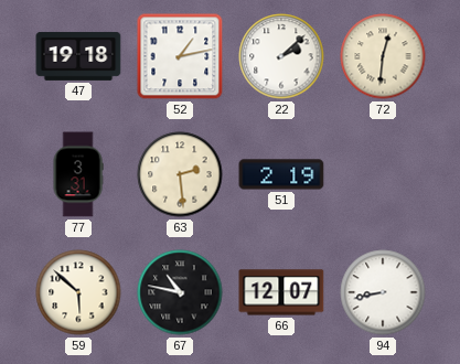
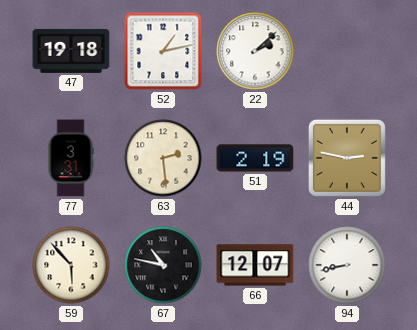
72: 12:31 -> none
44: none -> 2:47
59: 5:52 -> 5:53
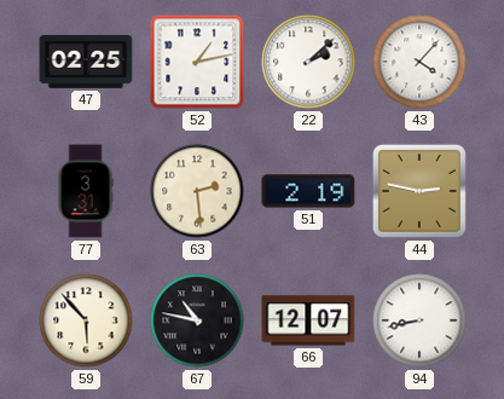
47: 19:18 -> 02:25
43: none -> 4:07
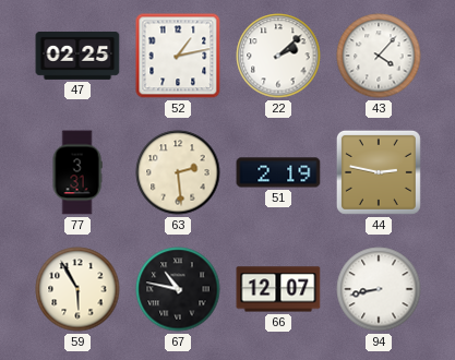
59: 5:53 -> 5:55
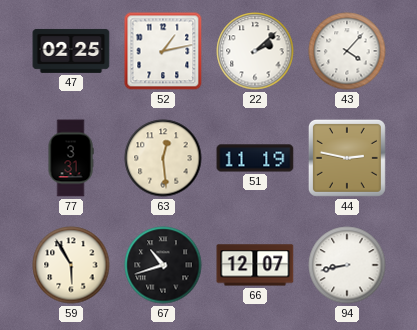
63: 2:29 -> 12:29
51: 2:19 -> 11:19
67: 10:47 -> 10:42
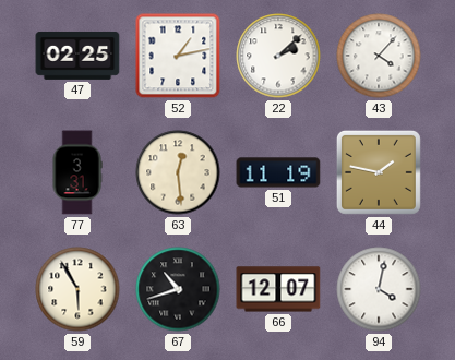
44: 2:47 -> 1:47
94: 8:43 -> 4:02
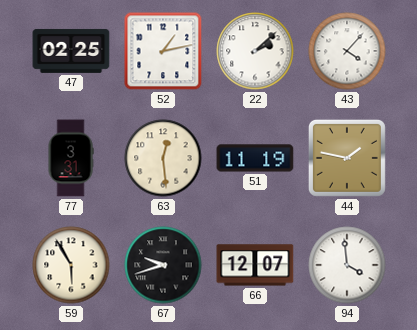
67: 10:42 -> 9:42
94: 4:02 -> 3:59
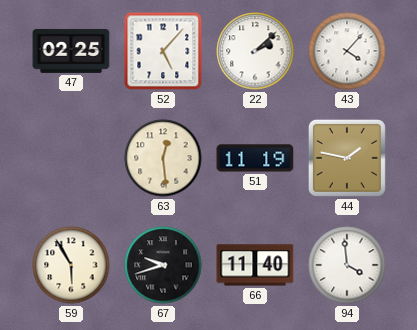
52: 1:13 -> 5:07
77: 3:31 -> none
66: 12:07 -> 11:40
